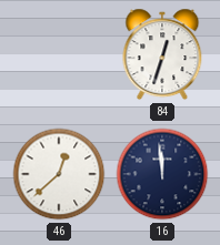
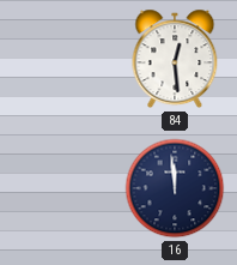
84: 12:33 -> 12:29
46: 12:38 -> none
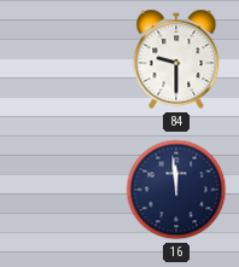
84: 12:29 -> 9:30
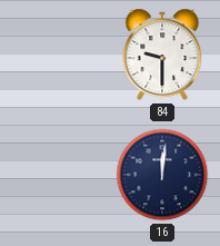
16: 11:59 -> 12:01
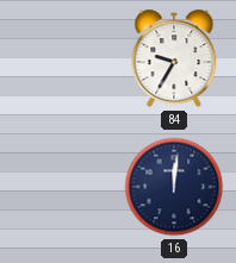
84: 9:30 -> 9:35
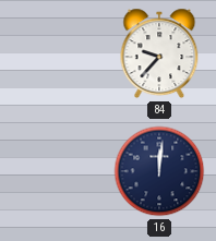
84: 9:35 -> 9:37
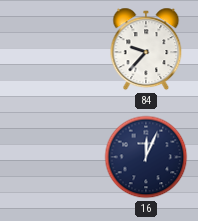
16: 12:01 -> 12:04
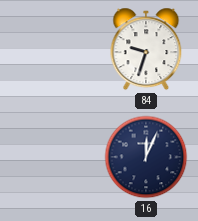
84: 9:37 -> 9:33
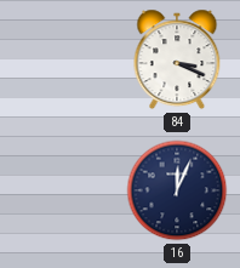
84: 9:33 -> 3:19
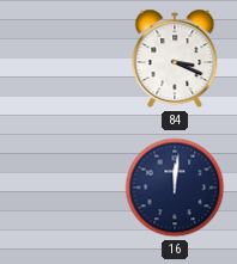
16: 12:04 -> 12:01
